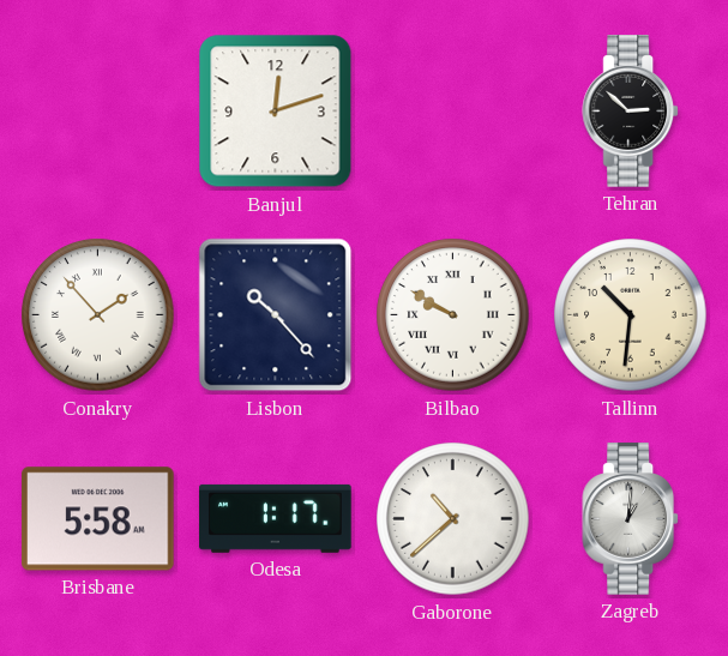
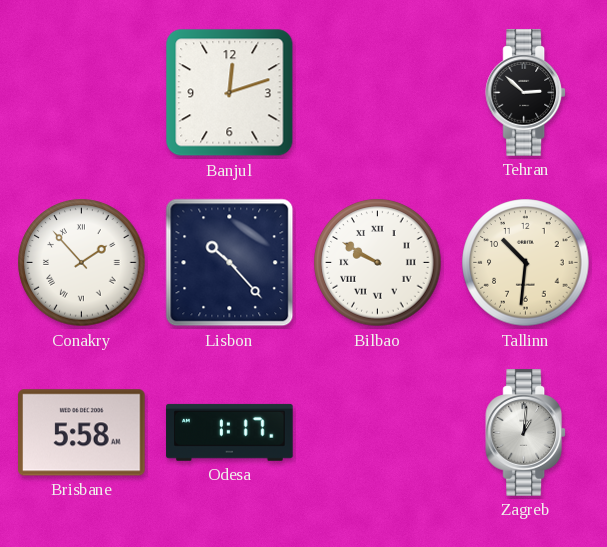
Gaborone: 10:38 -> none
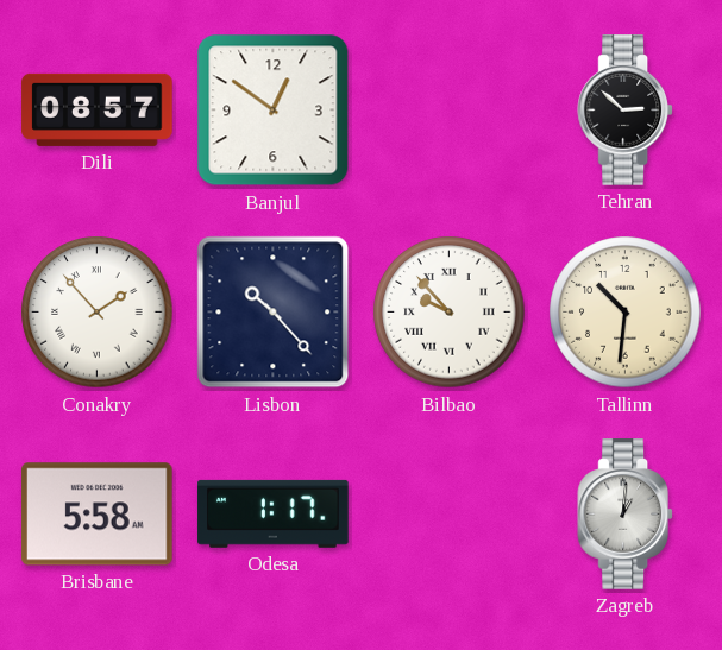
Dili: none -> 08:57
Banjul: 12:12 -> 12:51
Bilbao: 9:50 -> 9:53
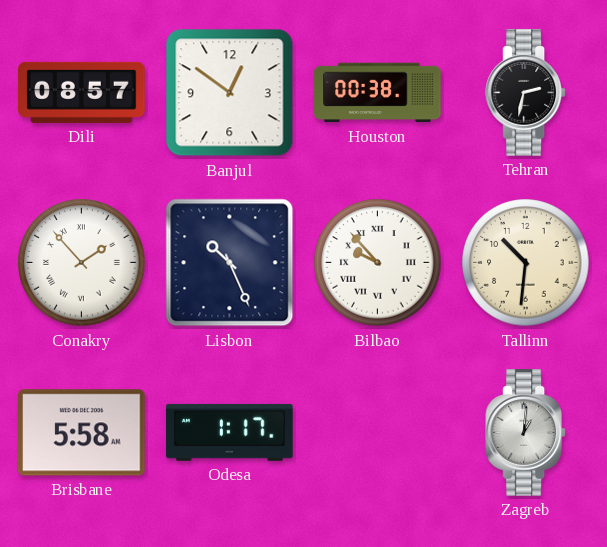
Houston: none -> 00:38
Tehran: 2:52 -> 2:32
Lisbon: 10:23 -> 10:26
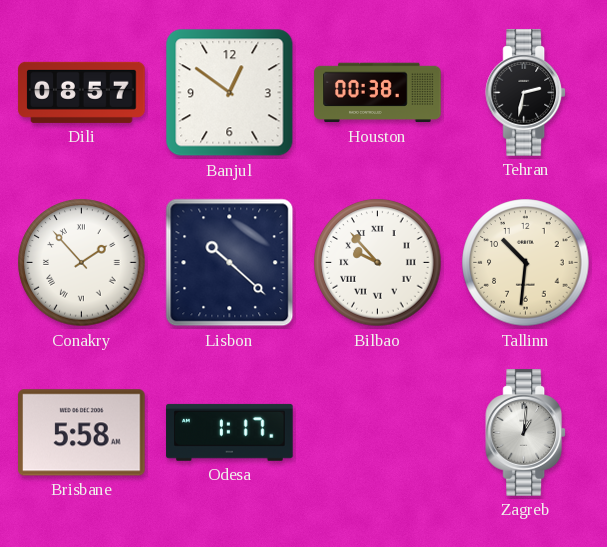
Lisbon: 10:26 -> 10:22
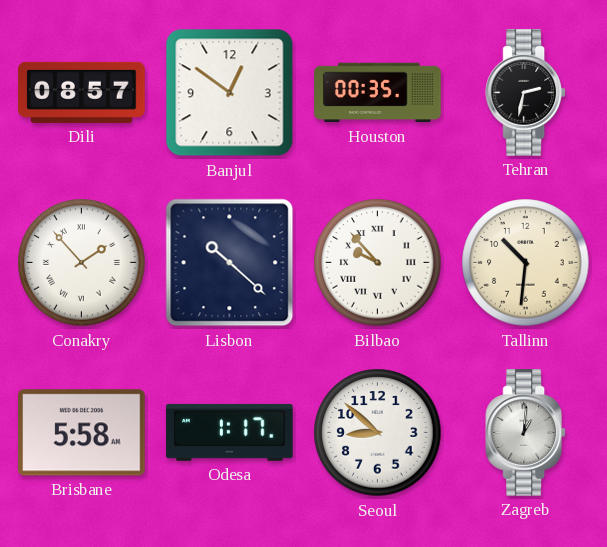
Houston: 00:38 -> 00:35
Seoul: none -> 8:52
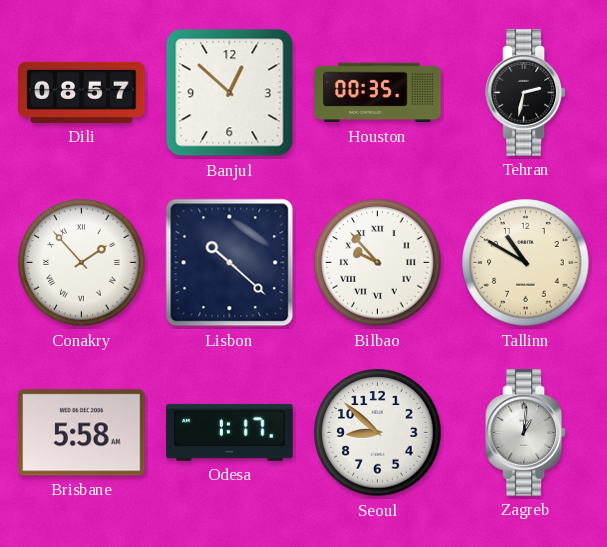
Banjul: 12:51 -> 12:52
Tallinn: 10:31 -> 10:50
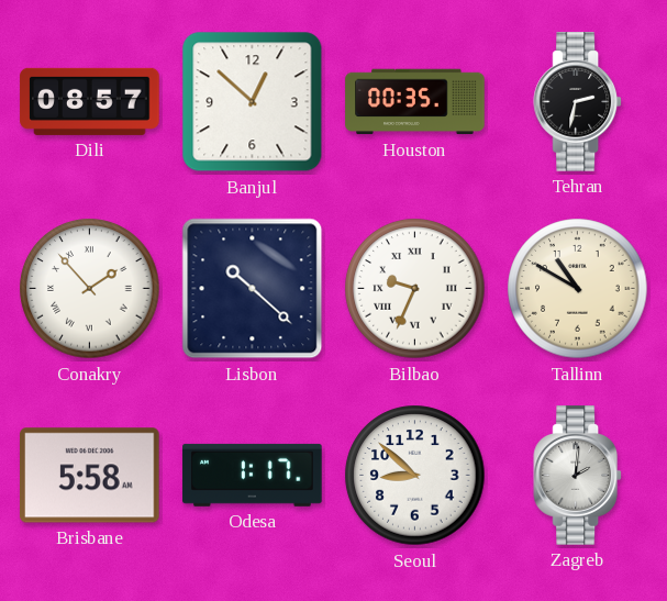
Bilbao: 9:53 -> 9:34
Zagreb: 1:01 -> 2:01
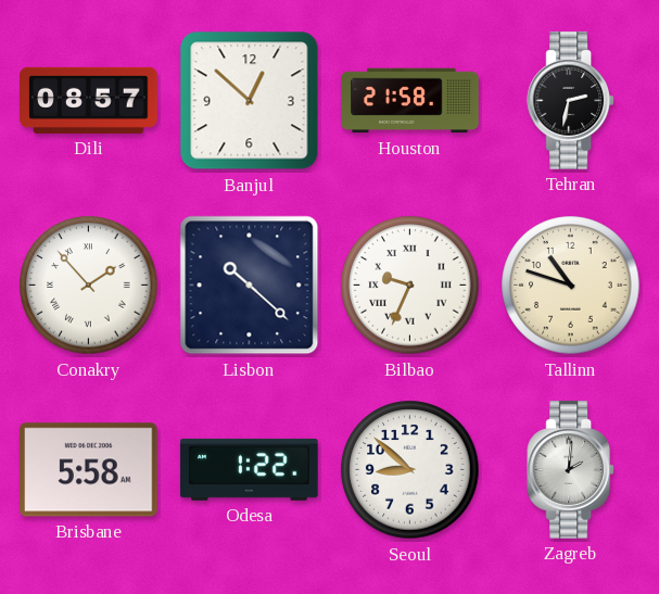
Houston: 00:35 -> 21:58
Tallinn: 10:50 -> 10:48
Odesa: 1:17 -> 1:22
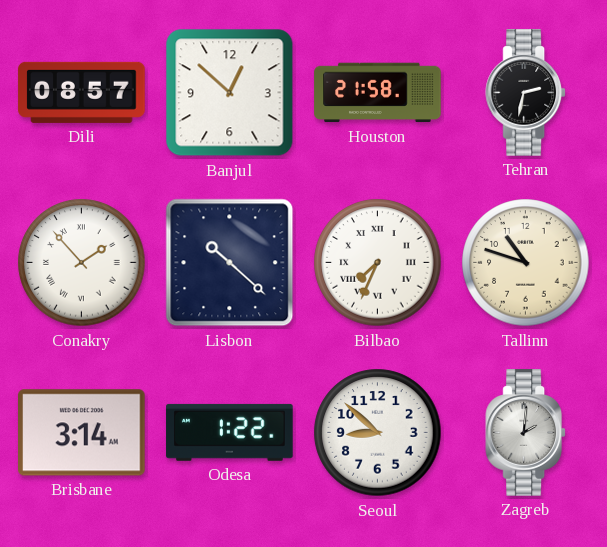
Bilbao: 9:34 -> 7:34
Brisbane: 5:58 -> 3:14
